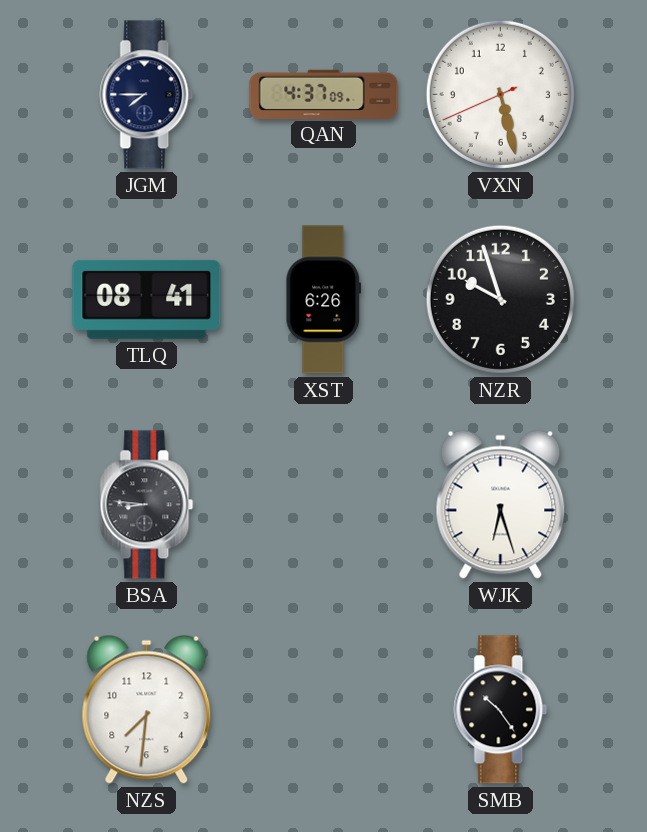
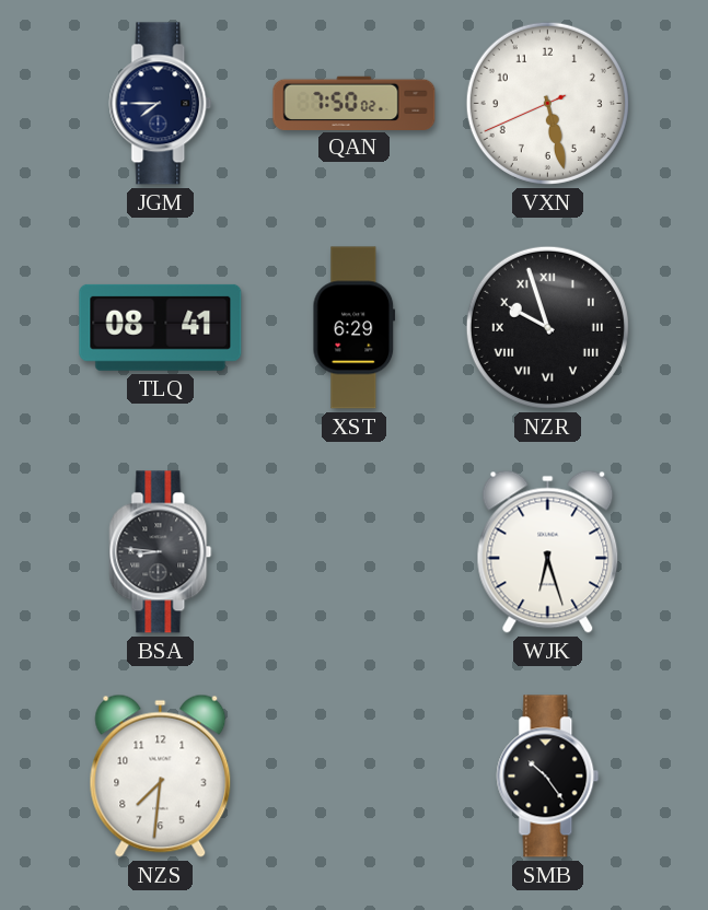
QAN: 4:37 -> 7:50
XST: 6:26 -> 6:29
NZR numerals: Arabic -> Roman
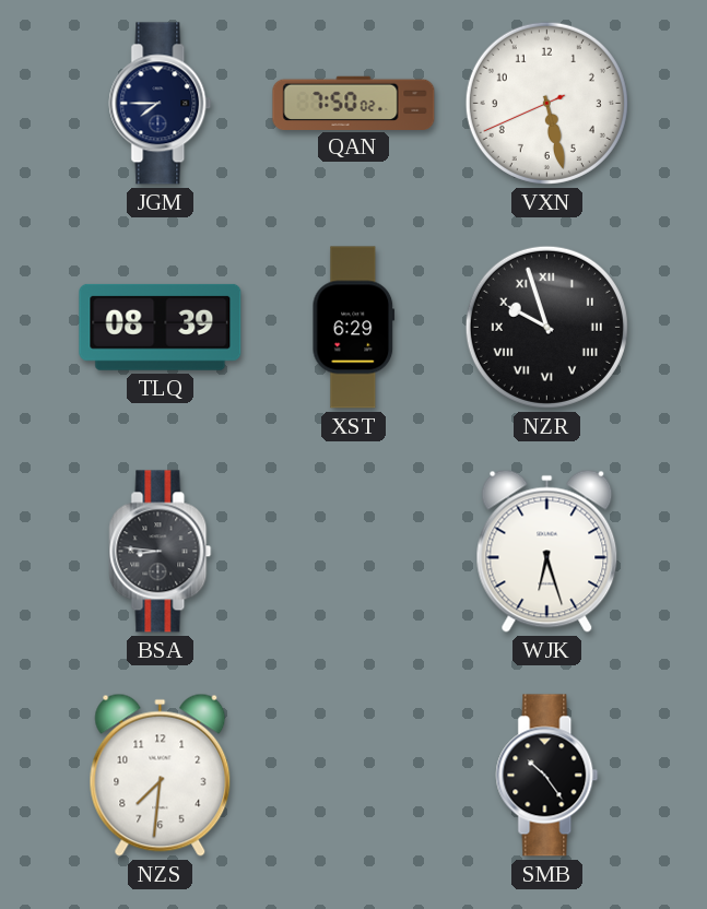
TLQ: 08:41 -> 08:39
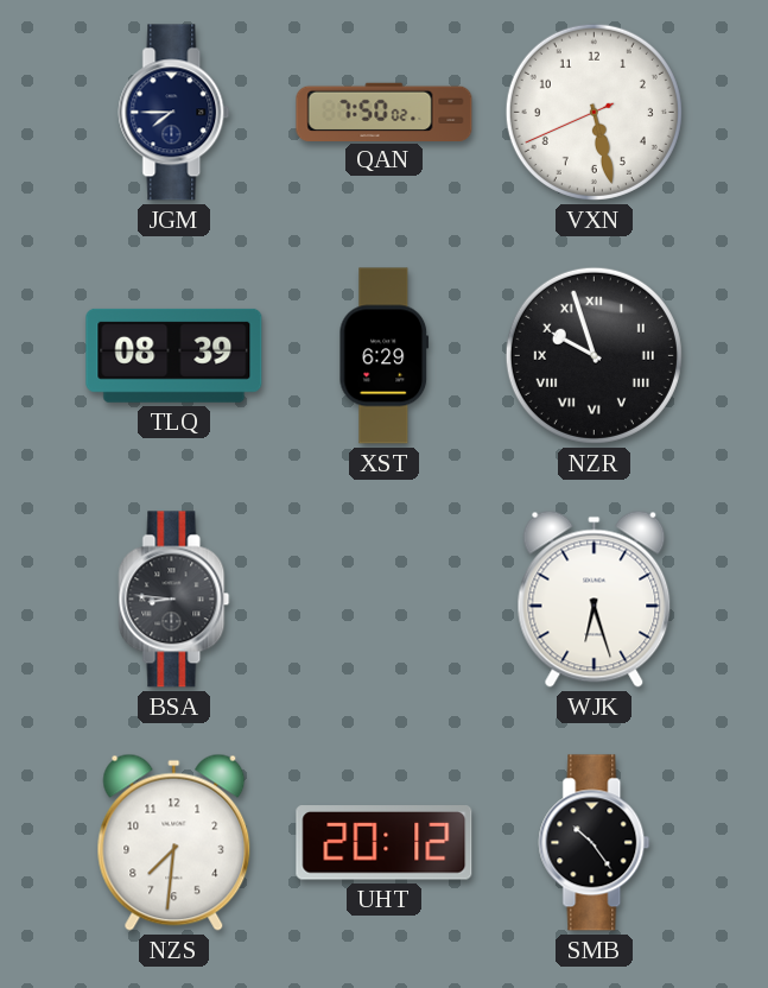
UHT: none -> 20:12
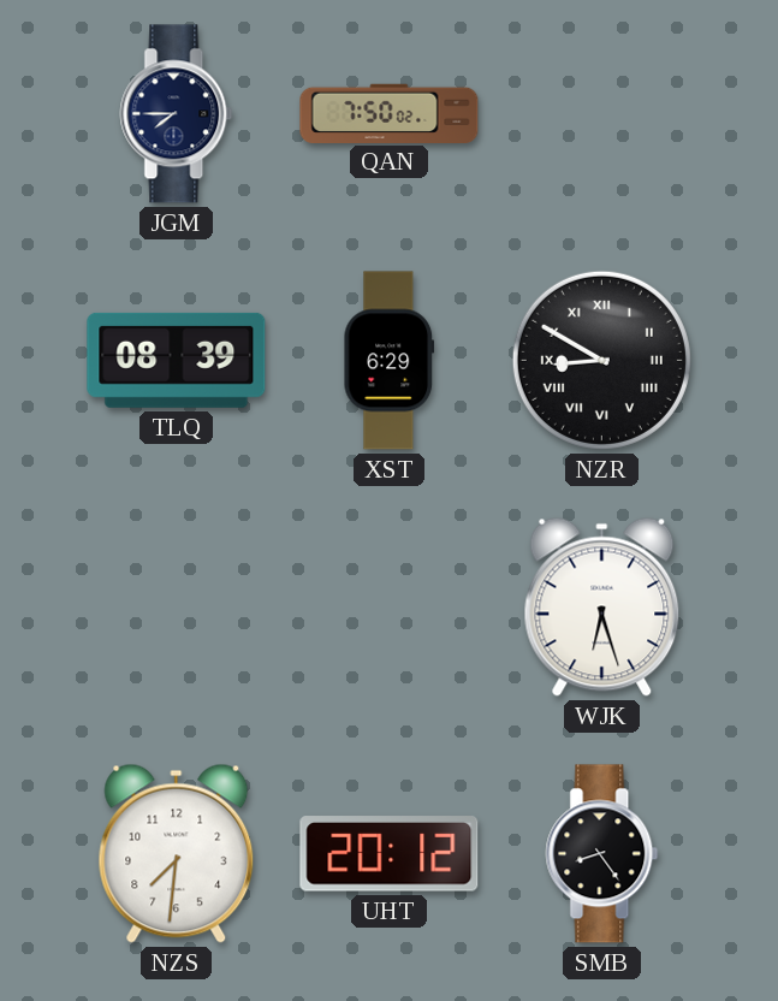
VXN: 5:27 -> none
NZR: 9:57 -> 8:50
BSA: 8:46 -> none
SMB: 10:24 -> 8:24
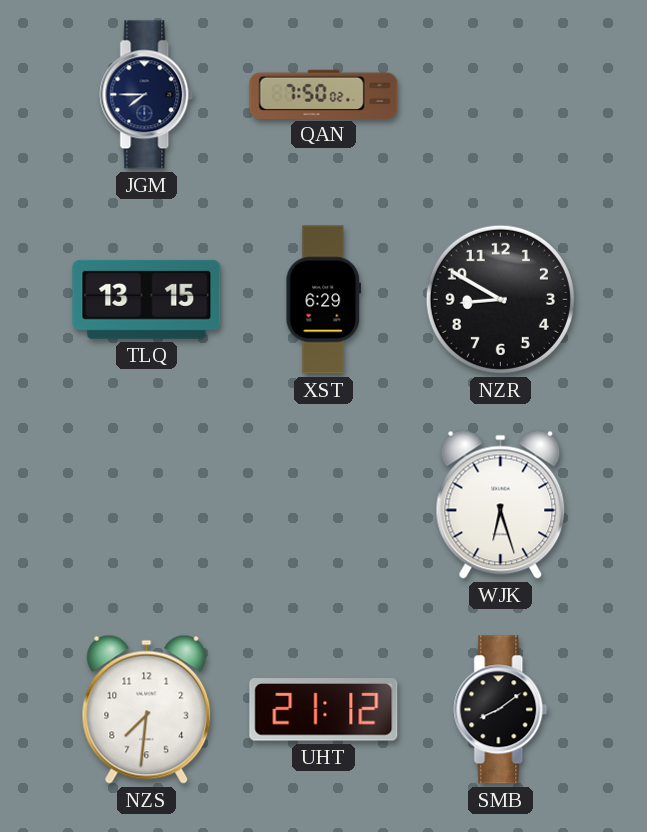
TLQ: 08:39 -> 13:15
NZR numerals: Roman -> Arabic
UHT: 20:12 -> 21:12
SMB: 8:24 -> 8:09
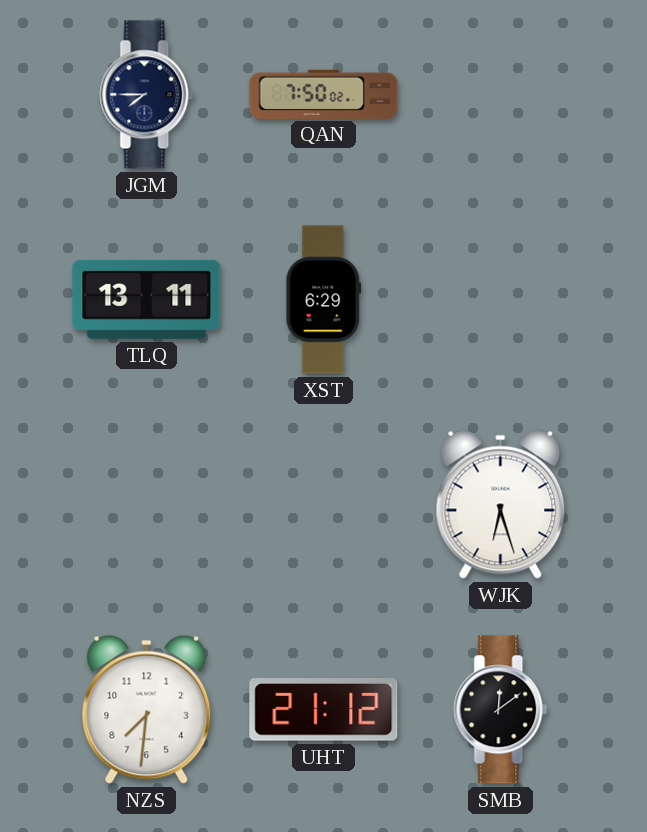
TLQ: 13:15 -> 13:11
NZR: 8:50 -> none
SMB: 8:09 -> 12:09
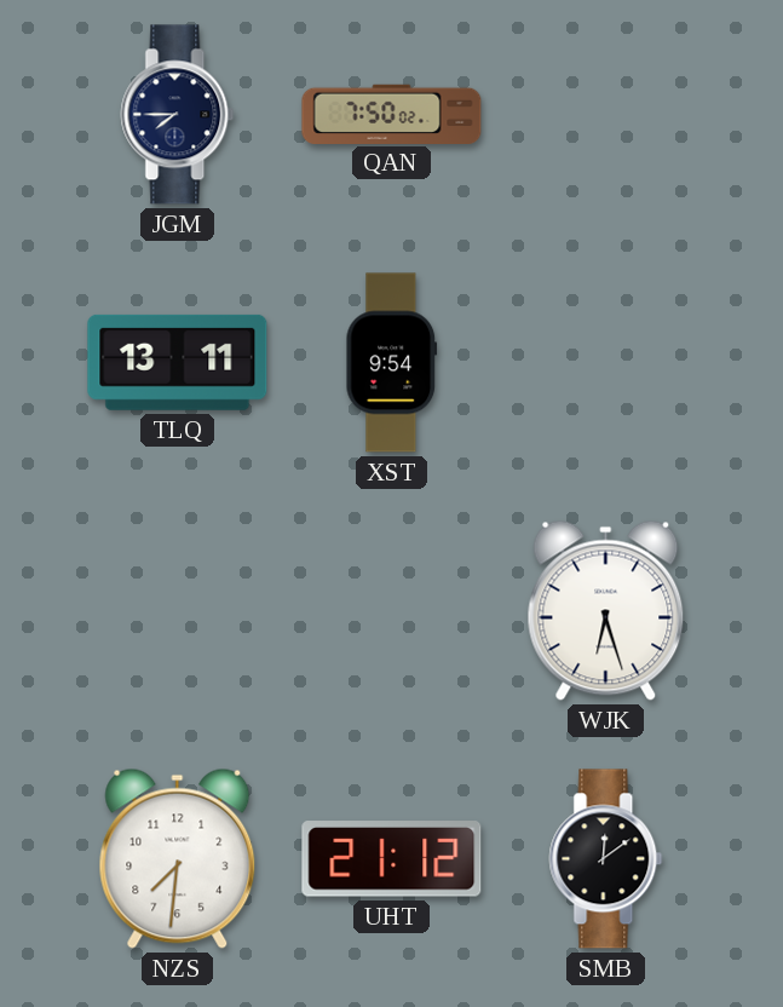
XST: 6:29 -> 9:54
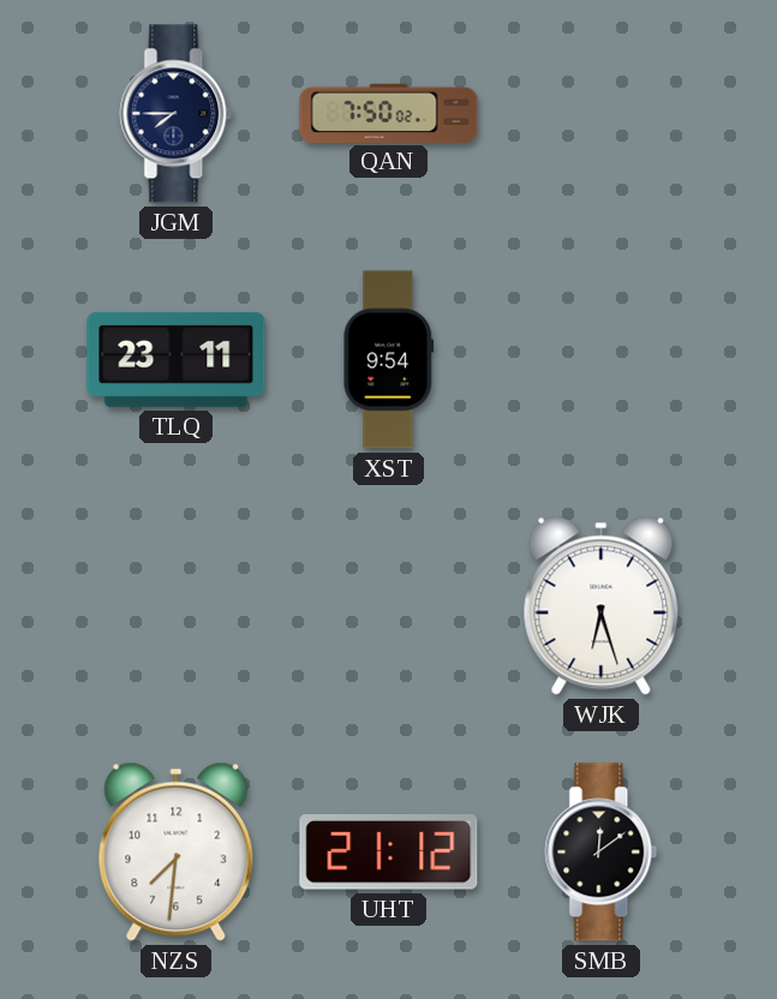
TLQ: 13:11 -> 23:11
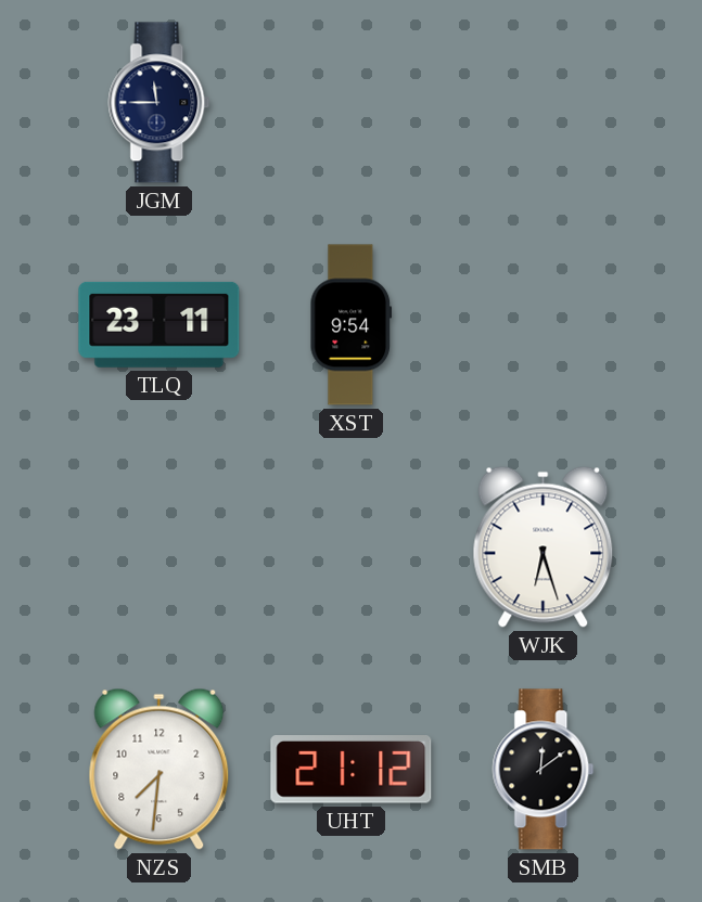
JGM: 7:45 -> 11:45
QAN: 7:50 -> none
